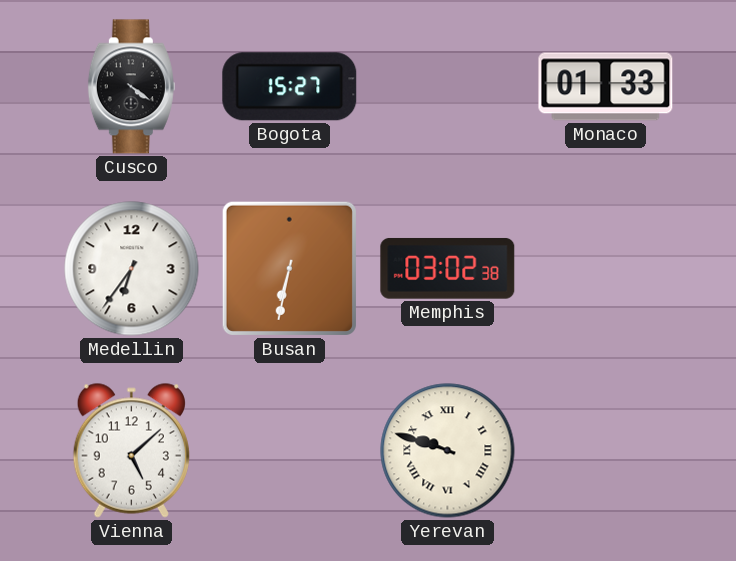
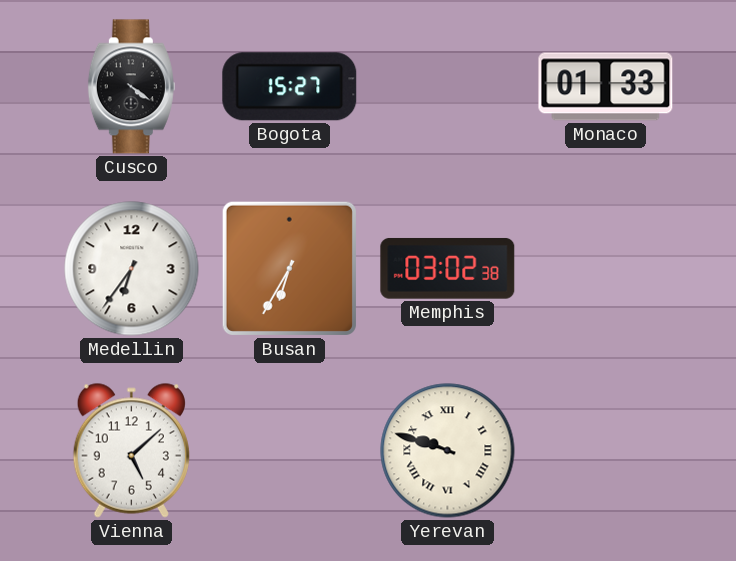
Busan: 6:32 -> 6:35
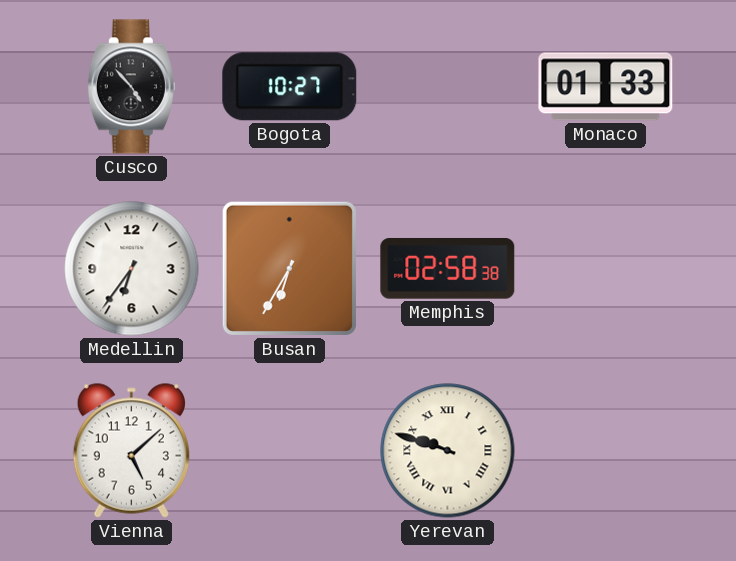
Cusco: 4:21 -> 4:53
Bogota: 15:27 -> 10:27
Memphis: 03:02 -> 02:58
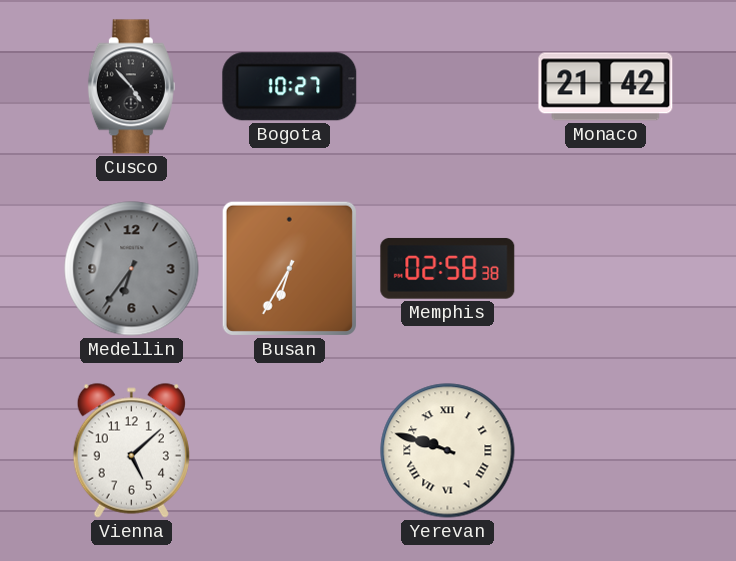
Monaco: 01:33 -> 21:42
Medellin dial: white -> grey
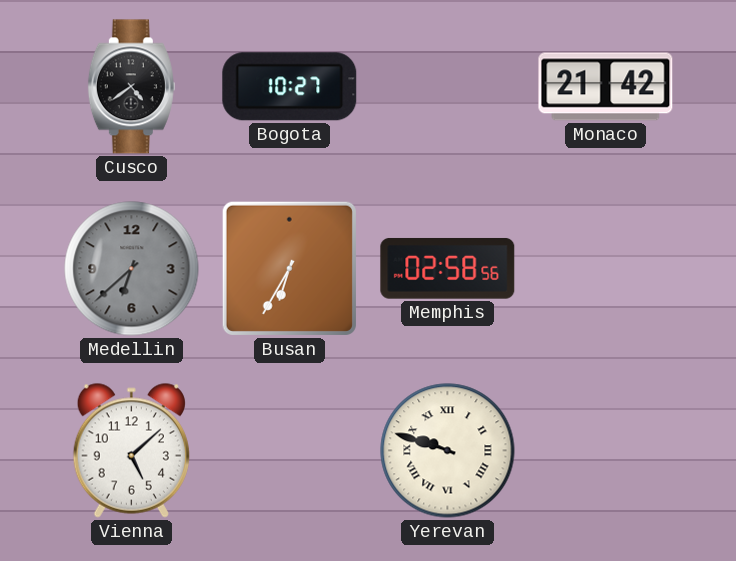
Cusco: 4:53 -> 4:39
Medellin: 6:36 -> 6:38
Memphis: 02:58:38 -> 02:58:56
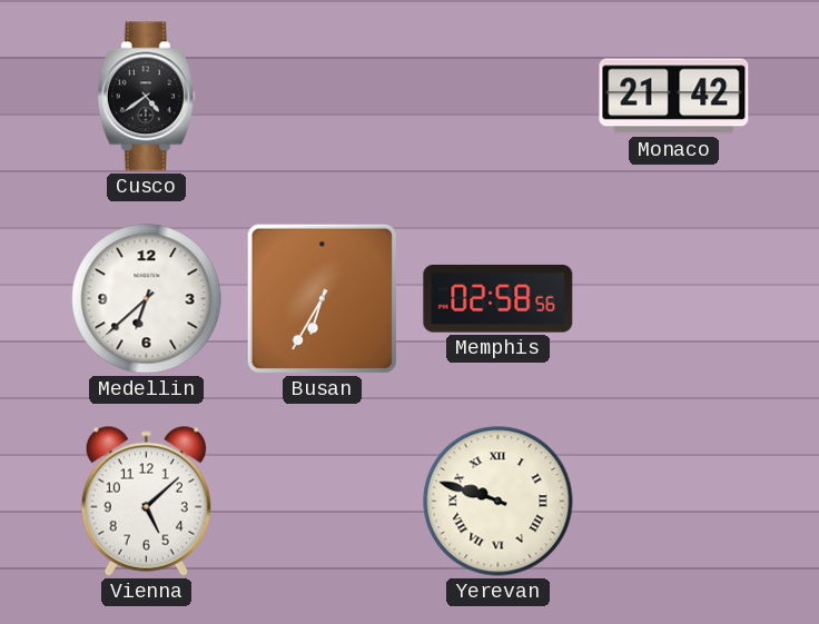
Bogota: 10:27 -> none
Medellin dial: grey -> white
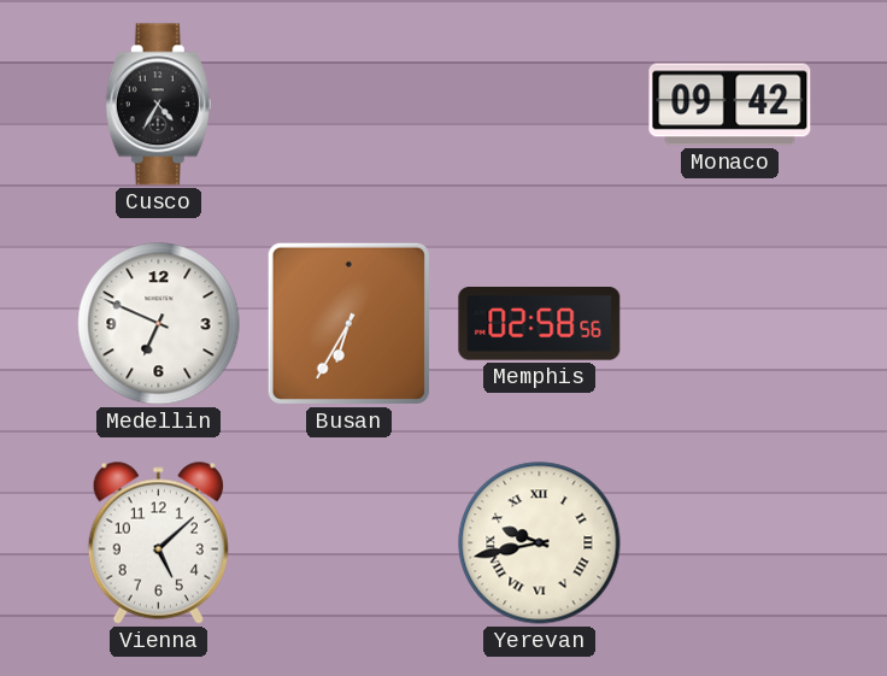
Cusco: 4:39 -> 4:35
Monaco: 21:42 -> 09:42
Medellin: 6:38 -> 6:49
Yerevan: 9:48 -> 9:43
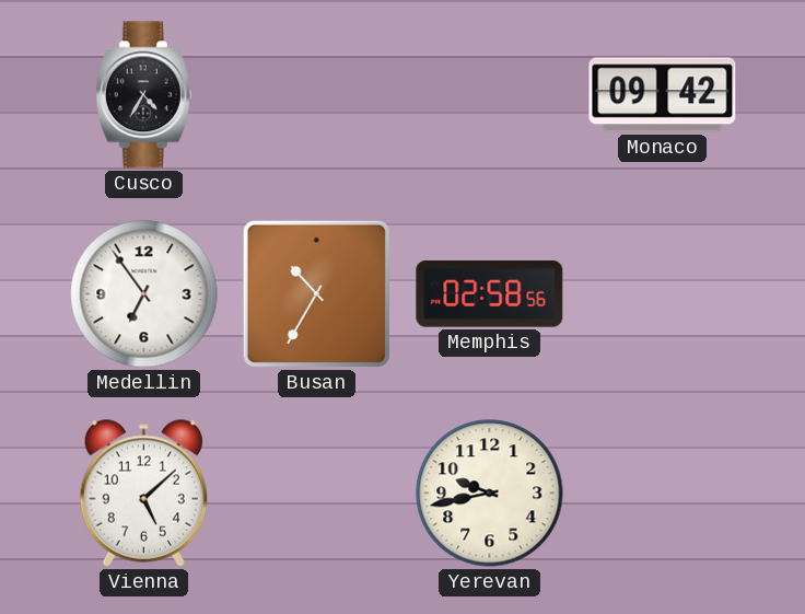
Medellin: 6:49 -> 6:54
Busan: 6:35 -> 10:35
Yerevan numerals: Roman -> Arabic
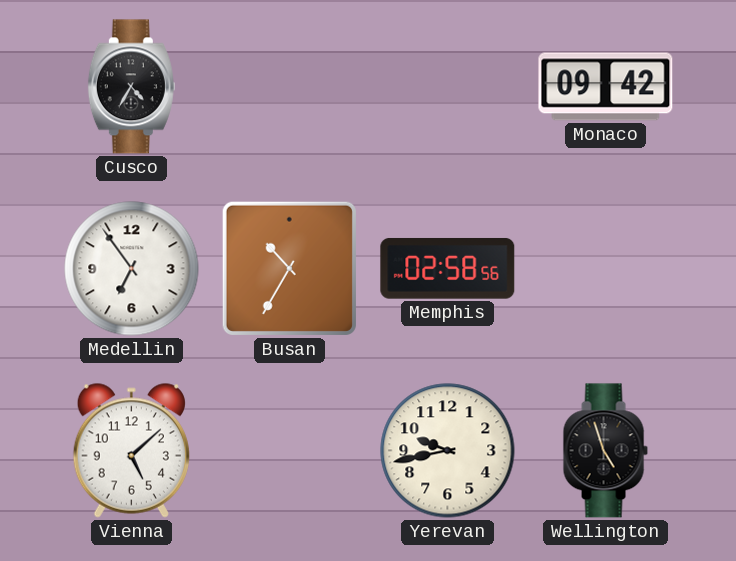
Wellington: none -> 4:57
